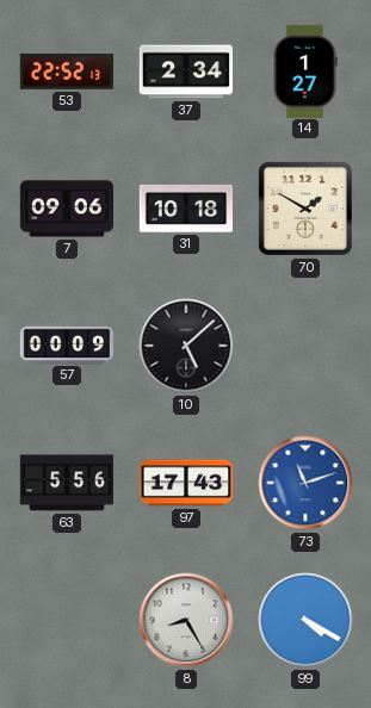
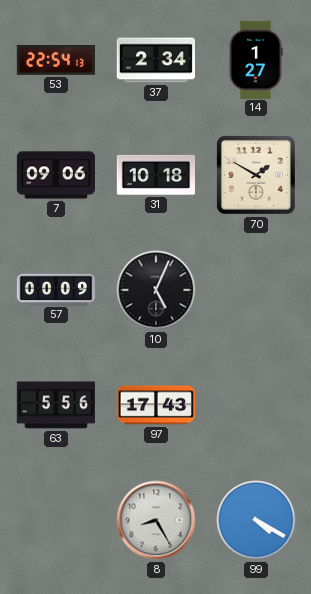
53: 22:52 -> 22:54
10: 5:08 -> 5:04
73: 11:12 -> none
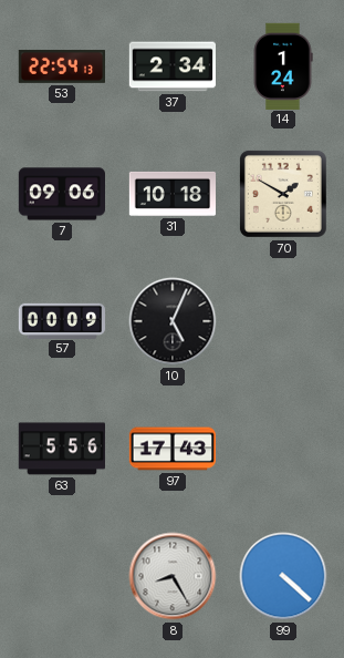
14: 1:27 -> 1:24
99: 4:20 -> 4:22
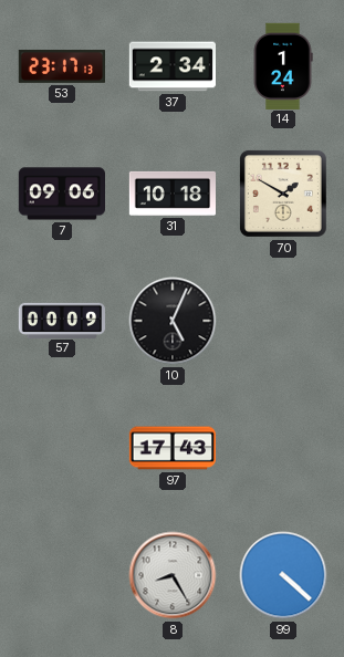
53: 22:54 -> 23:17
63: 5:56 -> none
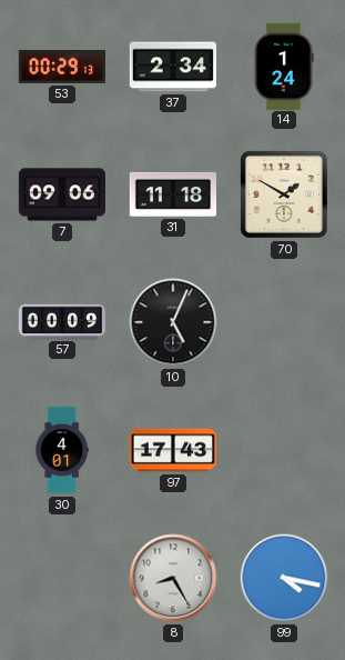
53: 23:17 -> 00:29
31: 10:18 -> 11:18
30: none -> 4:01
99: 4:22 -> 4:17
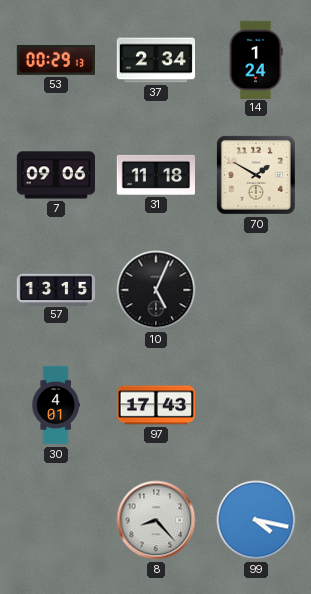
57: 00:09 -> 13:15
8: 8:25 -> 8:23
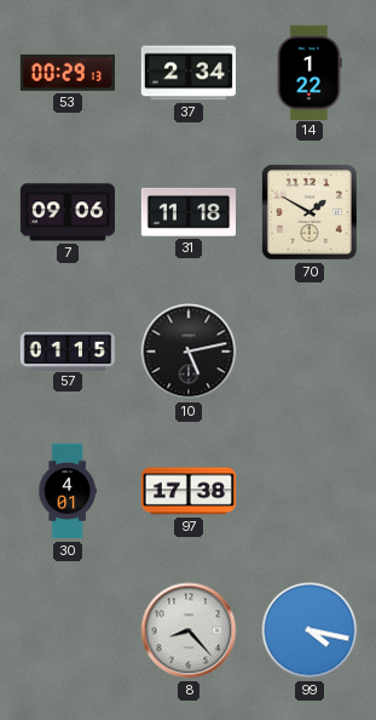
14: 1:24 -> 1:22
57: 13:15 -> 01:15
10: 5:04 -> 5:13
97: 17:43 -> 17:38
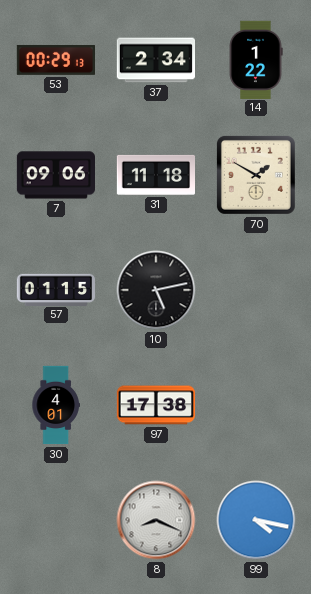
8: 8:23 -> 8:19
